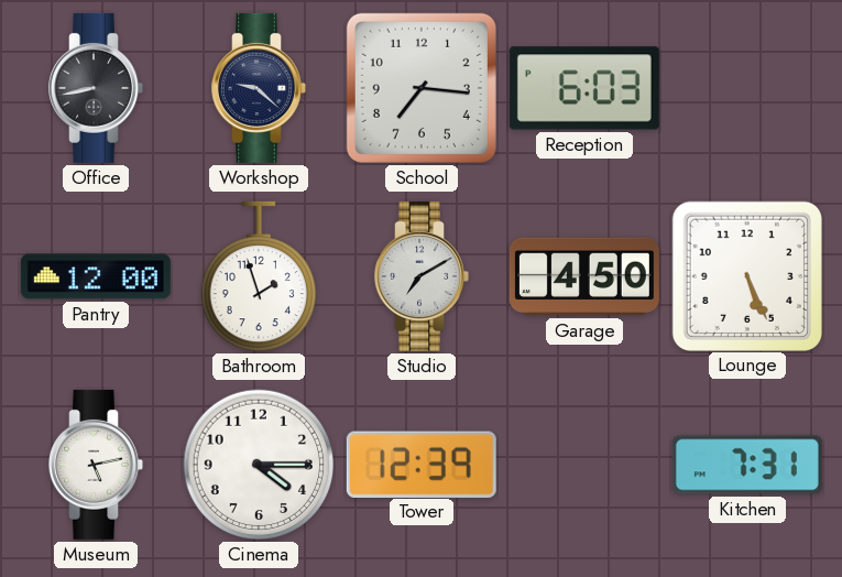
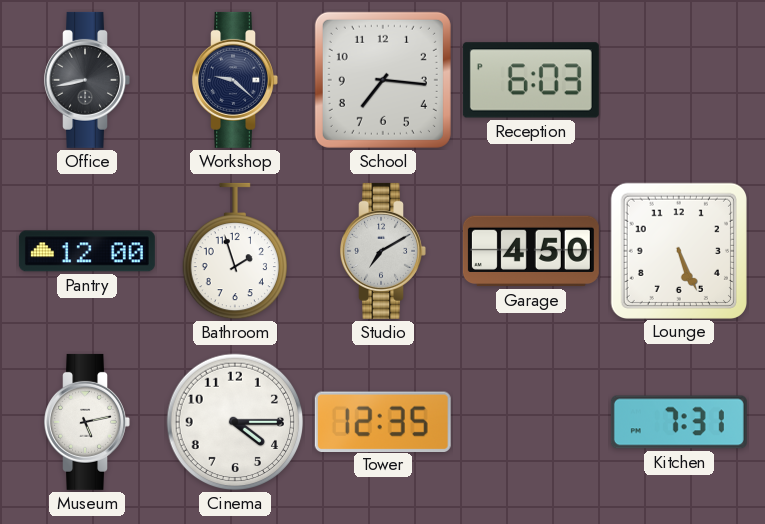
Tower: 12:39 -> 12:35
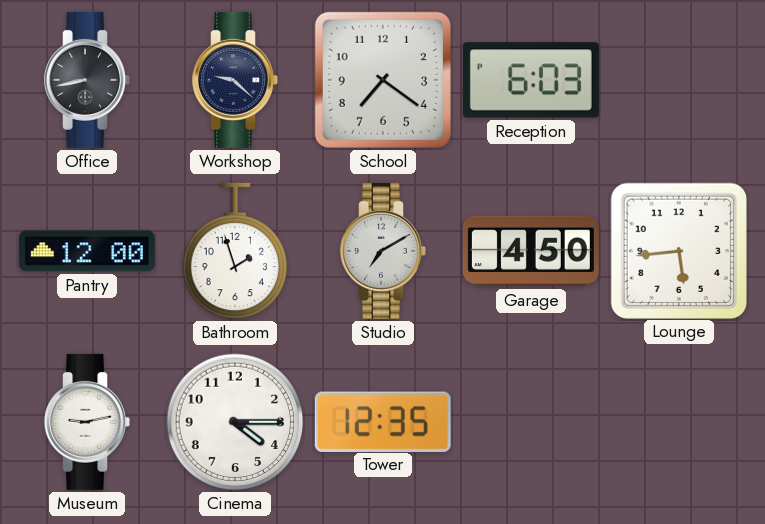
School: 7:16 -> 7:21
Lounge: 5:26 -> 5:44
Museum: 5:13 -> 9:13
Kitchen: 7:31 -> none
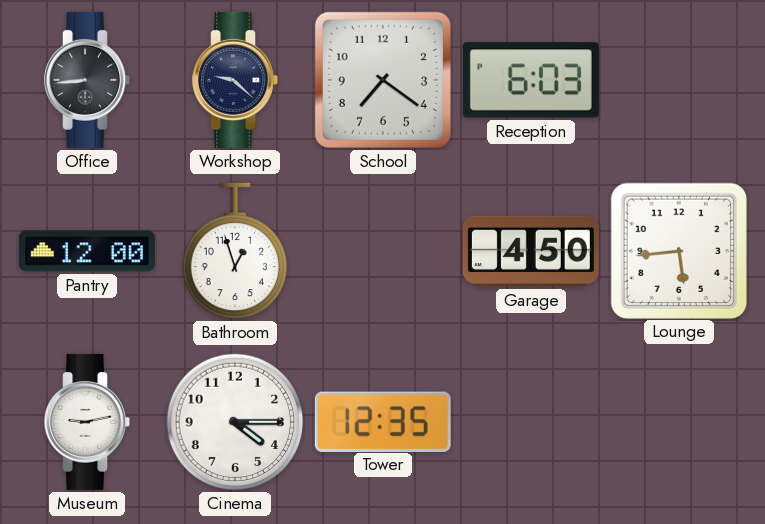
Office: 8:43 -> 8:44
Bathroom: 1:57 -> 12:57
Studio: 7:10 -> none
